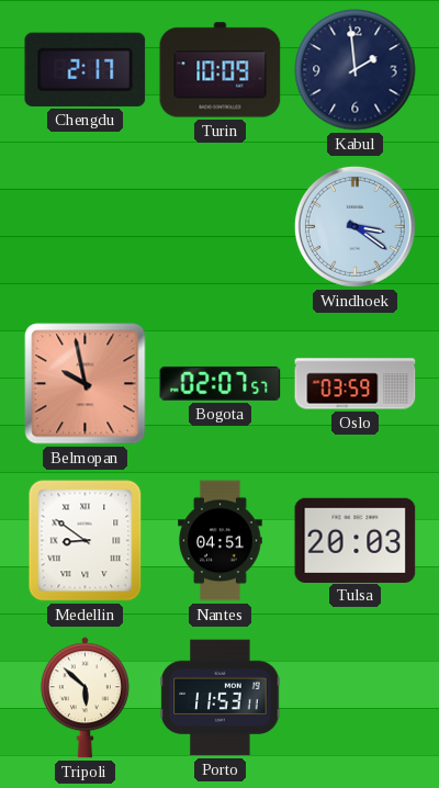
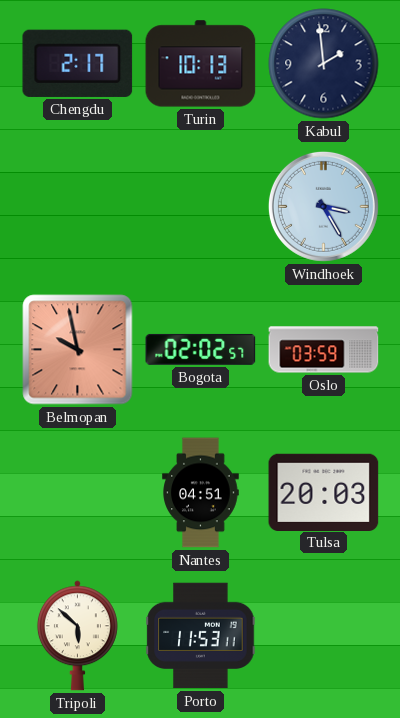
Turin: 10:09 -> 10:13
Windhoek: 3:21 -> 3:25
Bogota: 02:07 -> 02:02
Medellin: 8:51 -> none
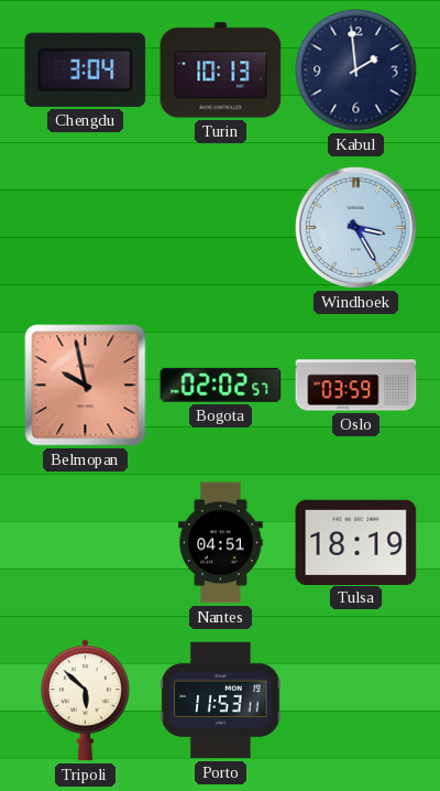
Chengdu: 2:17 -> 3:04
Tulsa: 20:03 -> 18:19
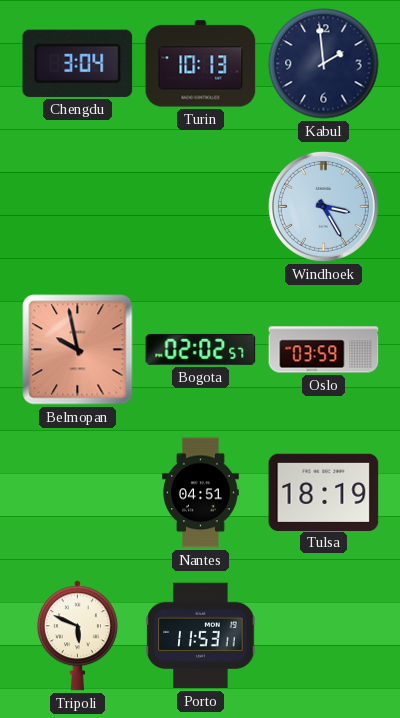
Tripoli: 5:52 -> 5:49
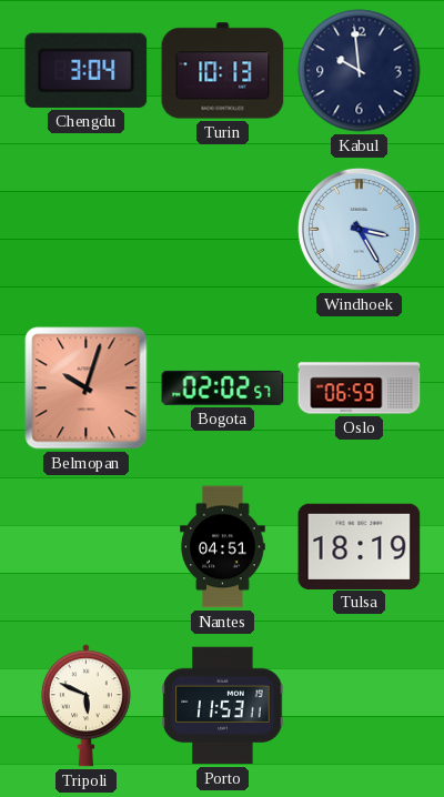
Kabul: 1:59 -> 9:59
Belmopan: 9:58 -> 10:03
Oslo: 03:59 -> 06:59
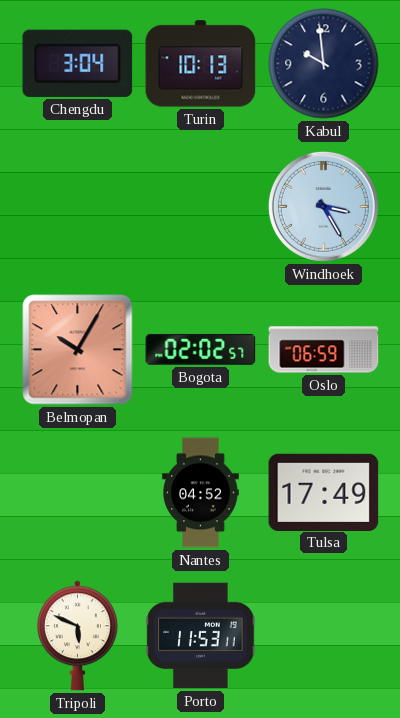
Belmopan: 10:03 -> 10:05
Nantes: 04:51 -> 04:52
Tulsa: 18:19 -> 17:49
